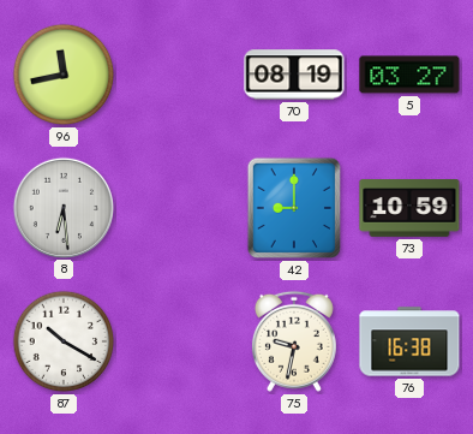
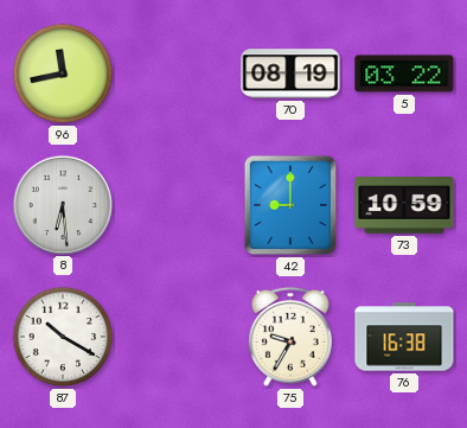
5: 03:27 -> 03:22
75: 9:32 -> 9:35
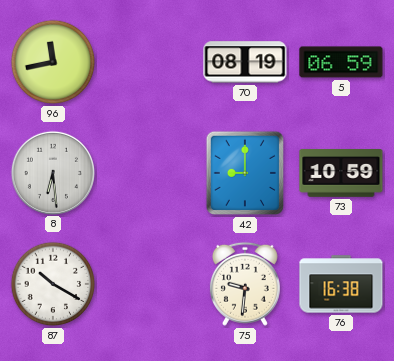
5: 03:22 -> 06:59
75: 9:35 -> 9:31
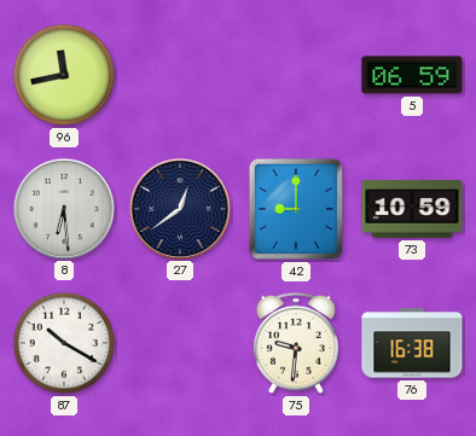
70: 08:19 -> none
27: none -> 12:39
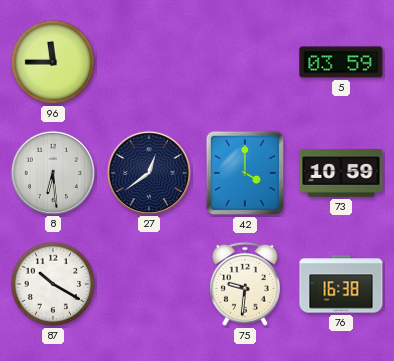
96: 11:43 -> 11:45
5: 06:59 -> 03:59
42: 9:00 -> 4:00
